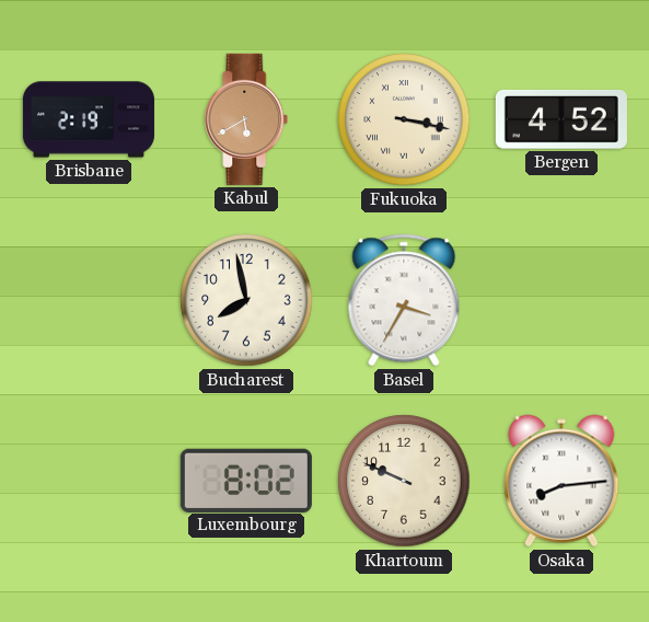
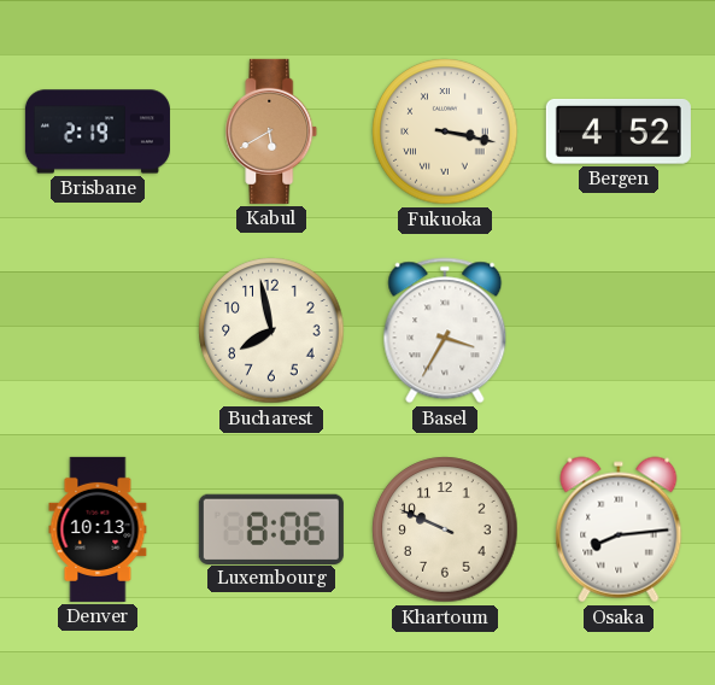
Denver: none -> 10:13
Luxembourg: 8:02 -> 8:06
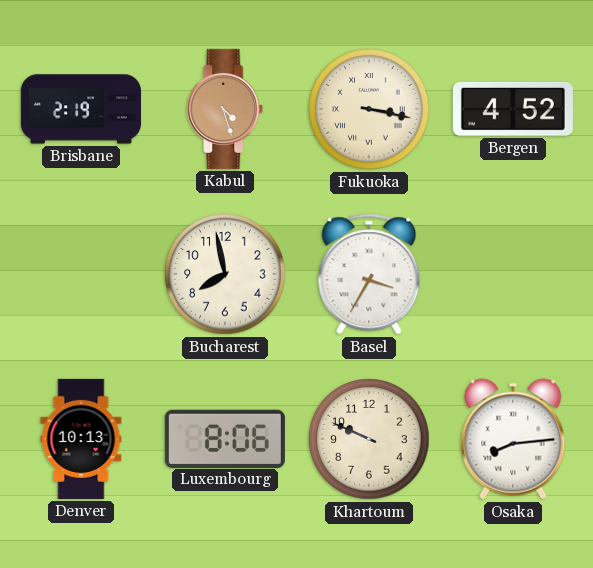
Kabul: 5:40 -> 4:27
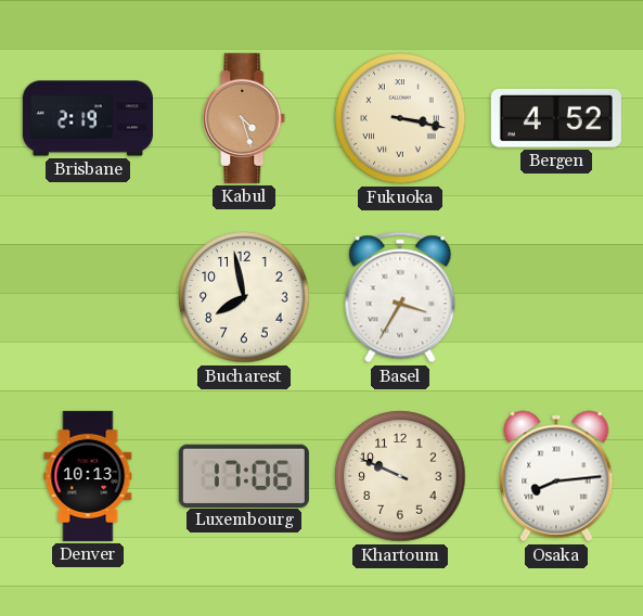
Luxembourg: 8:06 -> 17:06
